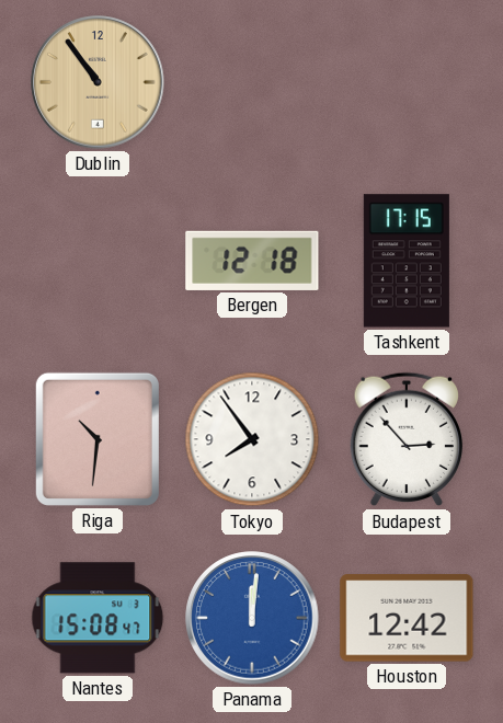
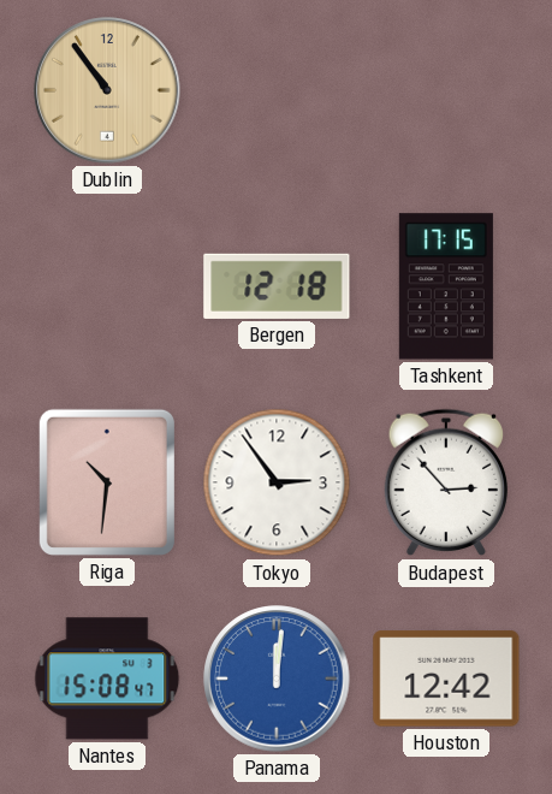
Tokyo: 7:54 -> 2:54
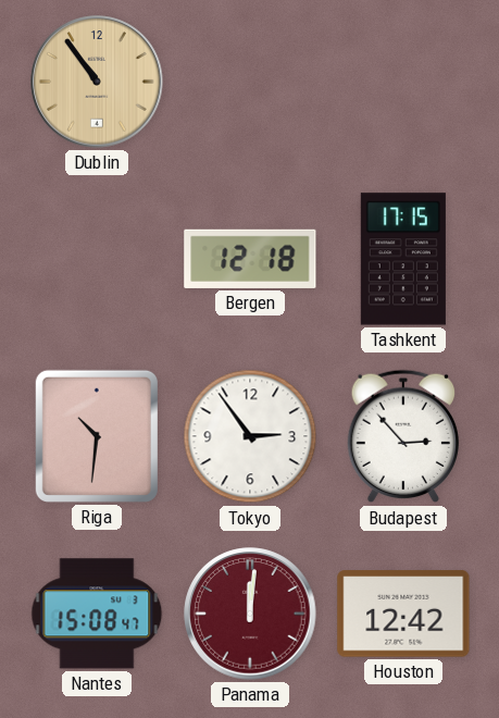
Panama dial: blue -> burgundy
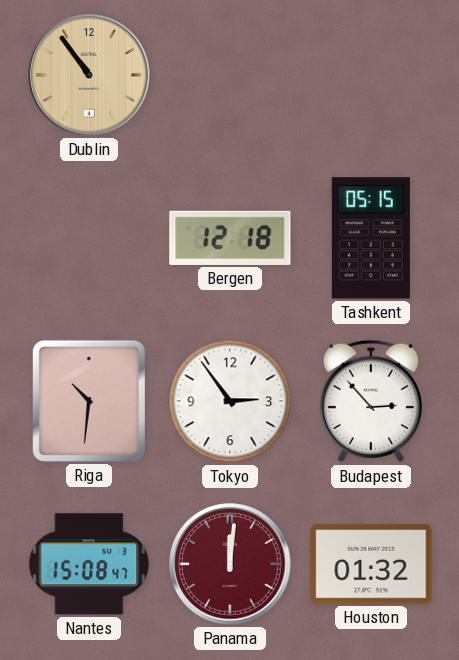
Tashkent: 17:15 -> 05:15
Houston: 12:42 -> 01:32
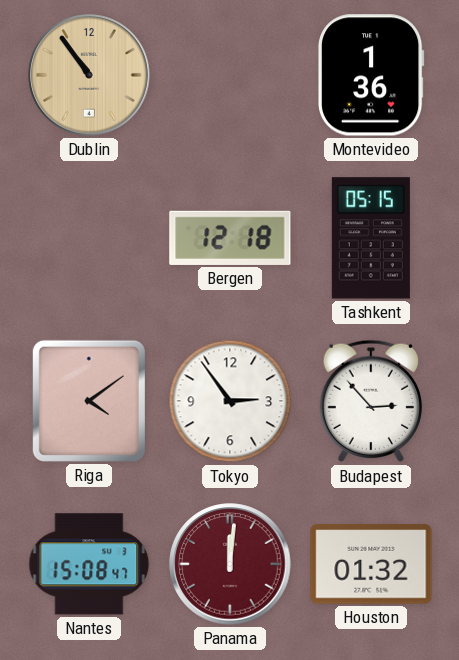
Montevideo: none -> 1:36
Riga: 10:31 -> 4:09
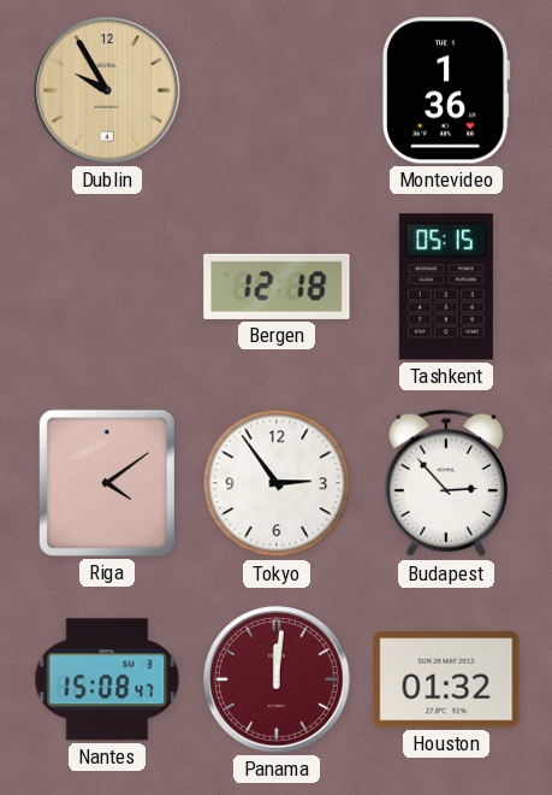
Dublin: 10:54 -> 9:55
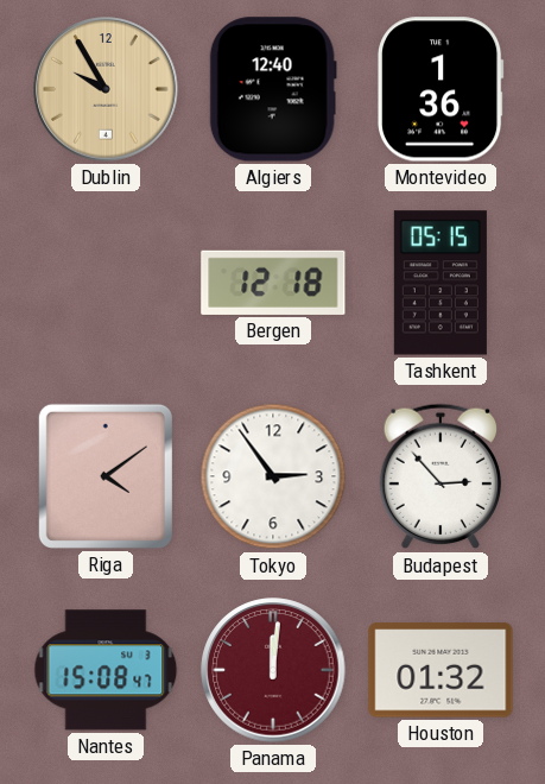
Algiers: none -> 12:40
